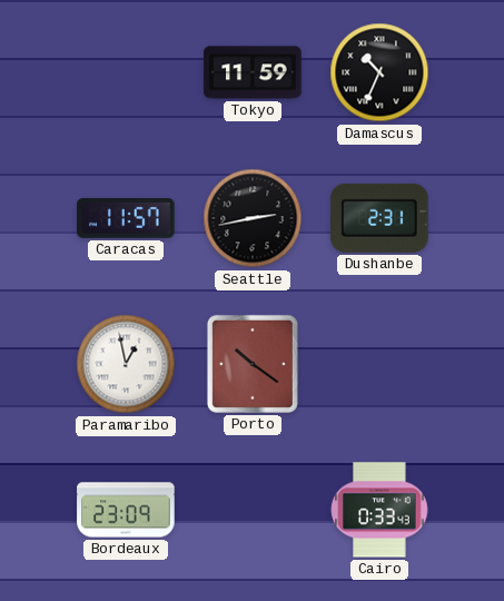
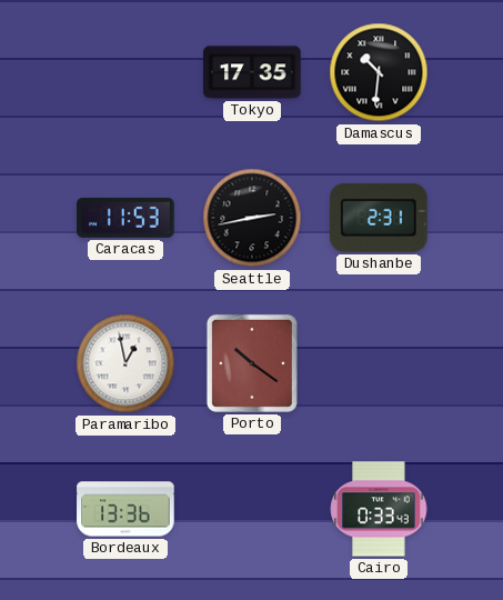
Tokyo: 11:59 -> 17:35
Damascus: 10:34 -> 10:31
Caracas: 11:57 -> 11:53
Bordeaux: 23:09 -> 13:36
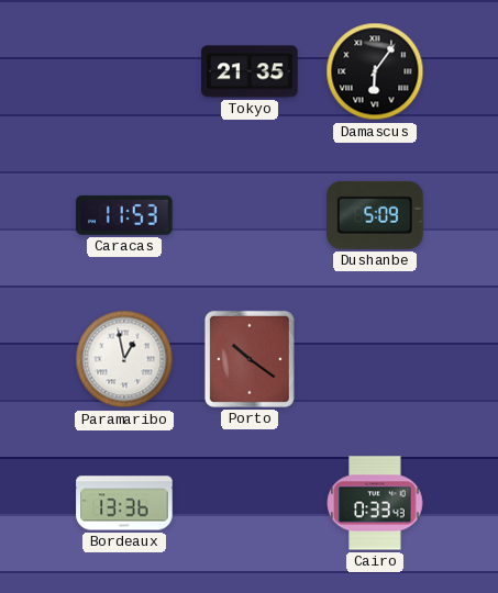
Tokyo: 17:35 -> 21:35
Damascus: 10:31 -> 6:06
Seattle: 2:43 -> none
Dushanbe: 2:31 -> 5:09
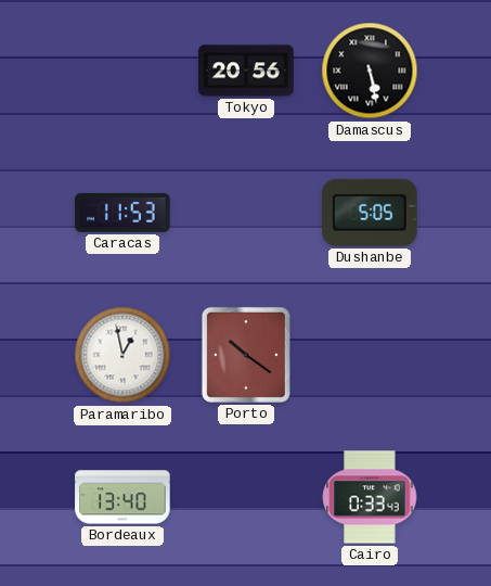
Tokyo: 21:35 -> 20:56
Damascus: 6:06 -> 5:28
Dushanbe: 5:09 -> 5:05
Bordeaux: 13:36 -> 13:40
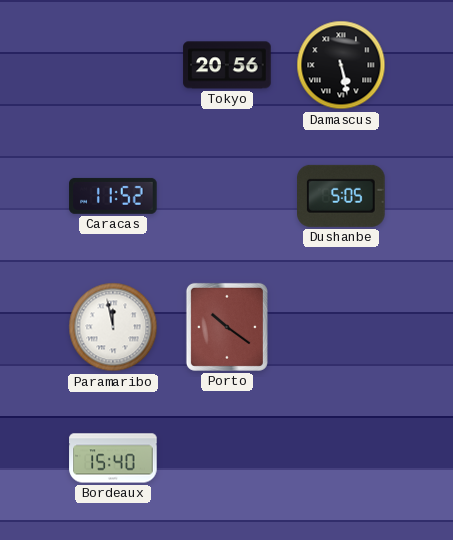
Caracas: 11:53 -> 11:52
Paramaribo: 12:58 -> 11:58
Bordeaux: 13:40 -> 15:40
Cairo: 0:33 -> none
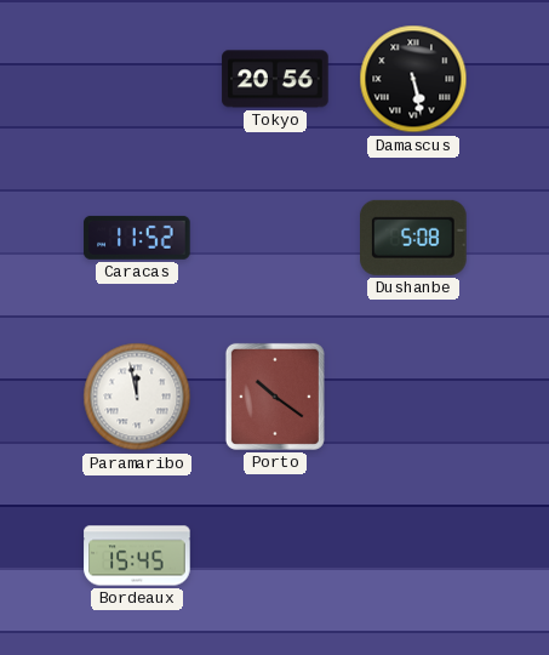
Dushanbe: 5:05 -> 5:08
Bordeaux: 15:40 -> 15:45
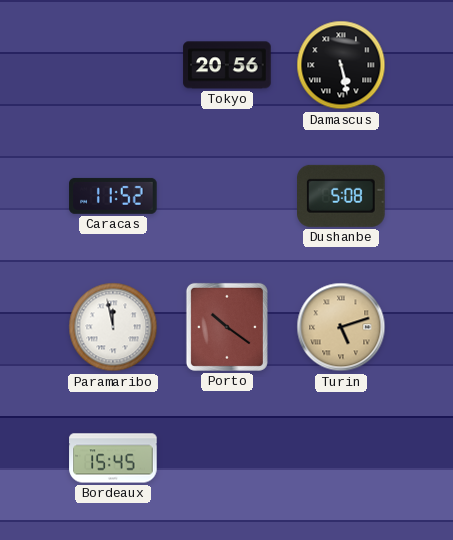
Turin: none -> 5:12
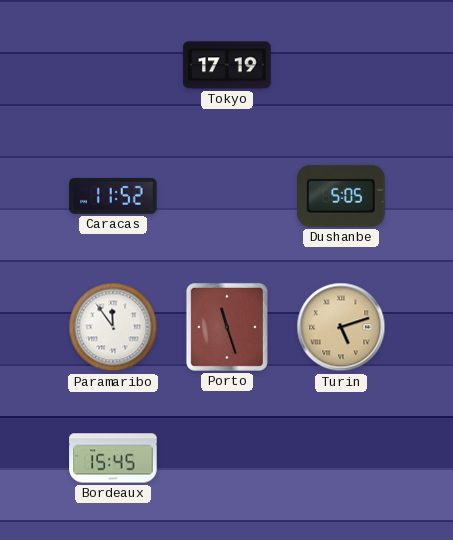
Tokyo: 20:56 -> 17:19
Damascus: 5:28 -> none
Dushanbe: 5:08 -> 5:05
Paramaribo: 11:58 -> 11:54
Porto: 10:21 -> 11:27
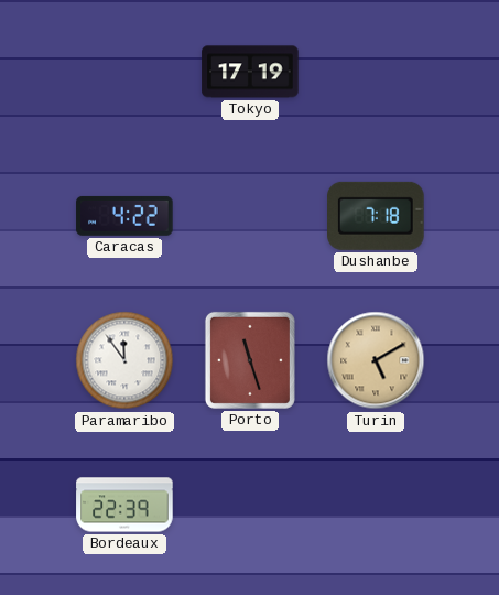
Caracas: 11:52 -> 4:22
Dushanbe: 5:05 -> 7:18
Turin: 5:12 -> 5:10
Bordeaux: 15:45 -> 22:39
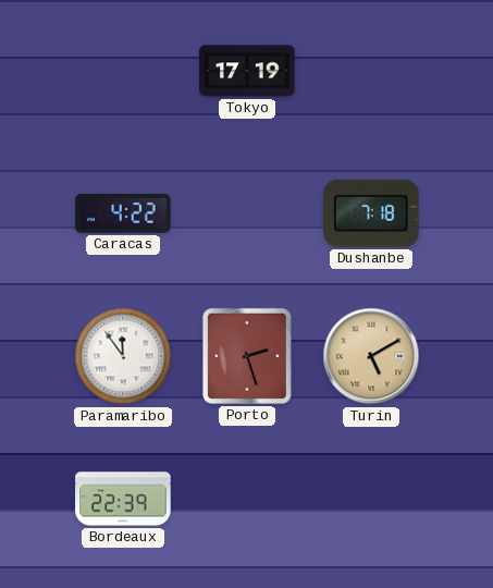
Porto: 11:27 -> 2:27
